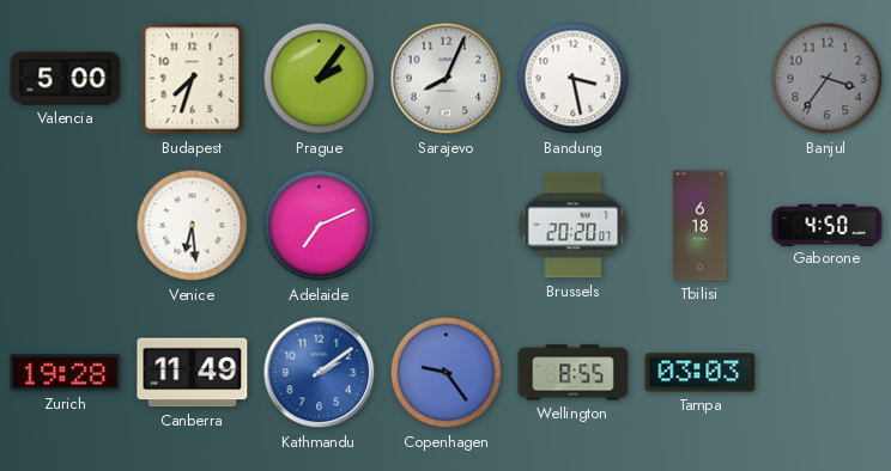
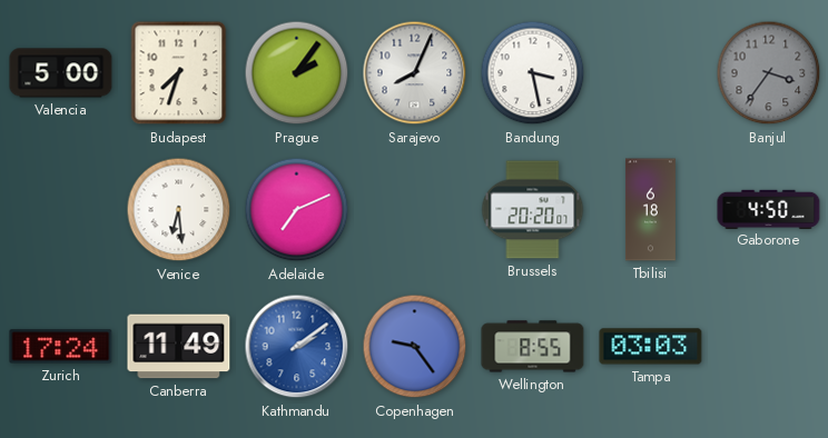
Zurich: 19:28 -> 17:24
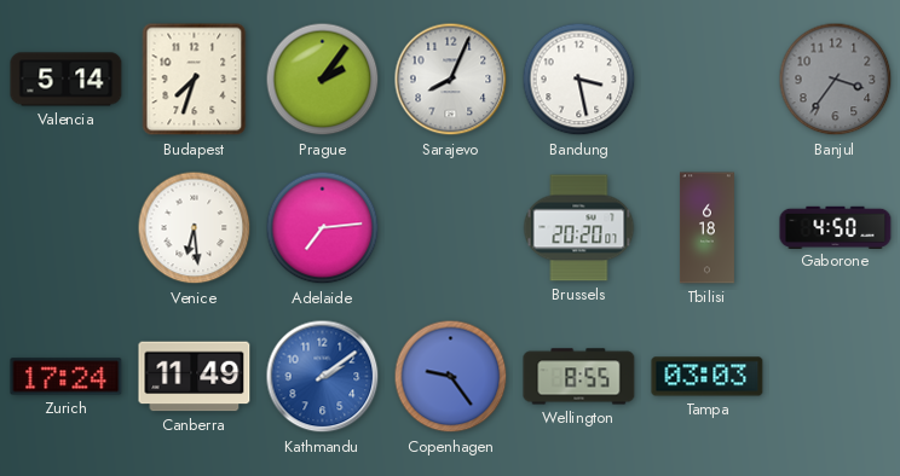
Valencia: 5:00 -> 5:14
Adelaide: 7:11 -> 7:14
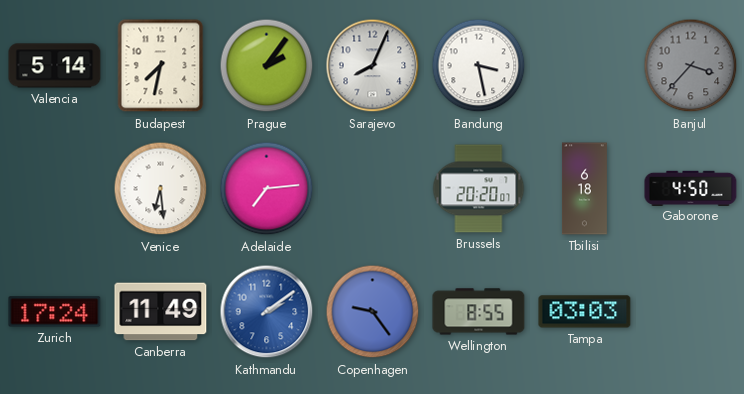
Budapest: 7:33 -> 7:32
Banjul: 3:36 -> 3:37
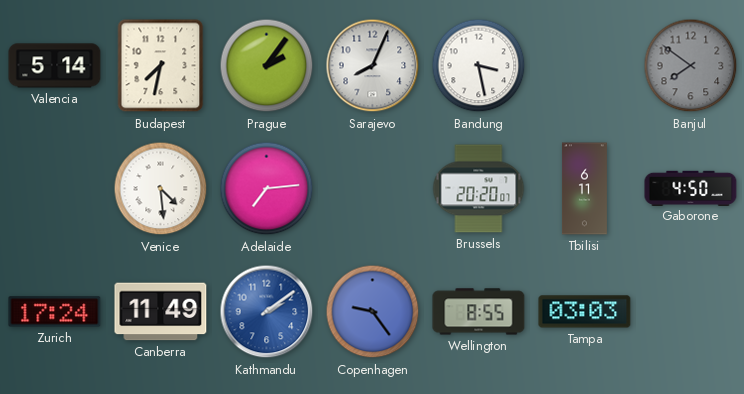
Banjul: 3:37 -> 7:51
Venice: 6:29 -> 4:29
Tbilisi: 6:18 -> 6:11
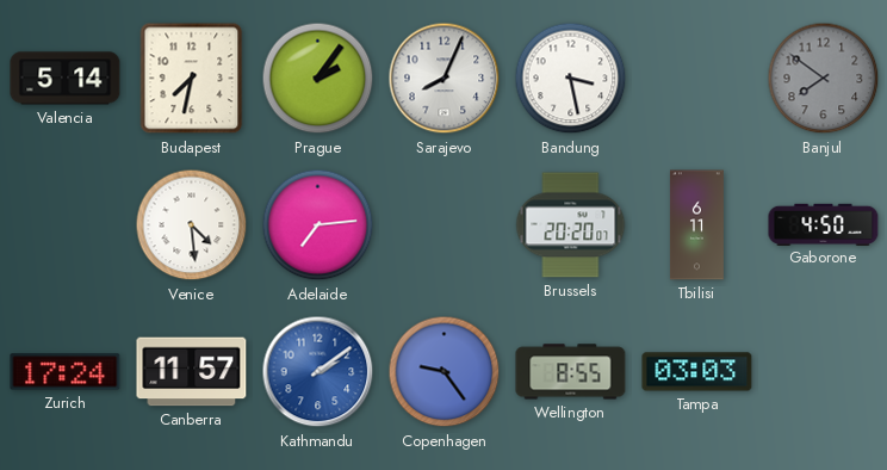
Canberra: 11:49 -> 11:57
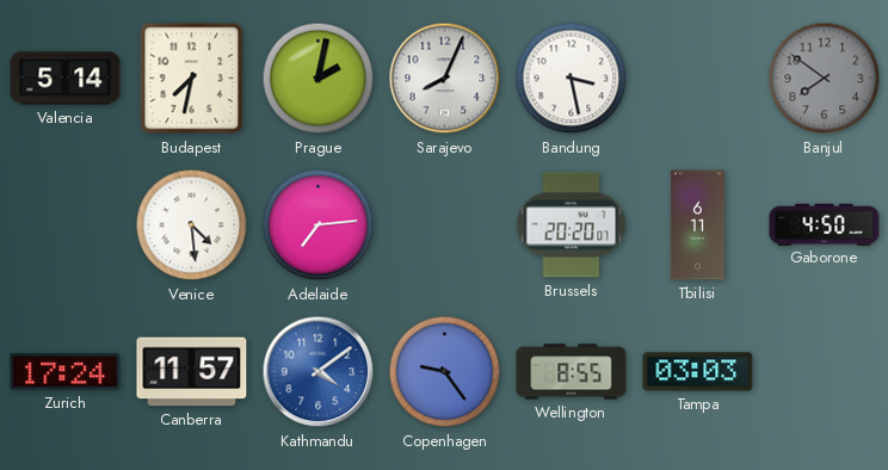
Prague: 2:06 -> 2:02
Kathmandu: 2:09 -> 4:09
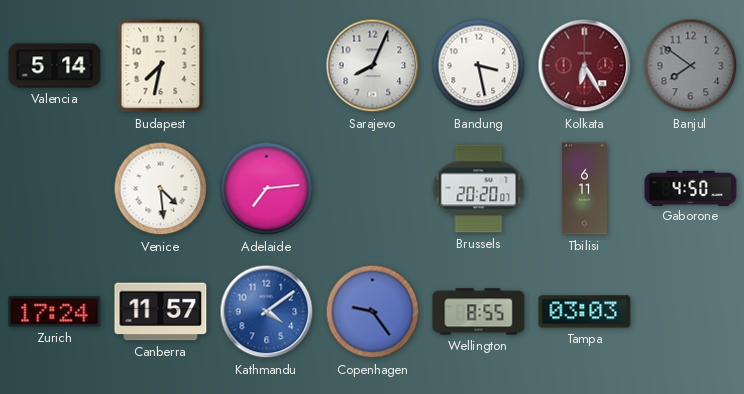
Prague: 2:02 -> none
Kolkata: none -> 6:25
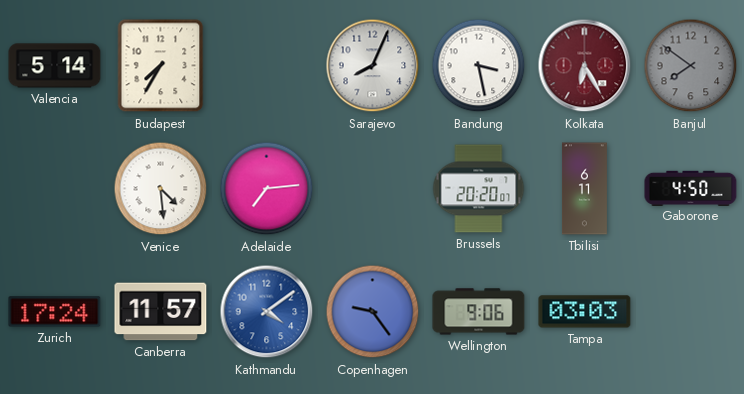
Budapest: 7:32 -> 7:35
Wellington: 8:55 -> 9:06
